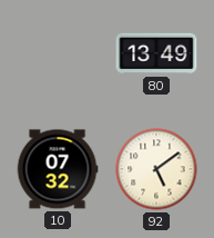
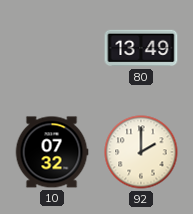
92: 5:09 -> 2:00
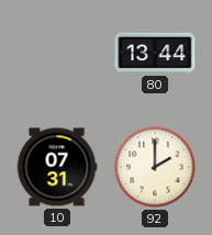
80: 13:49 -> 13:44
10: 07:32 -> 07:31
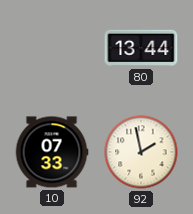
10: 07:31 -> 07:33
92: 2:00 -> 1:58
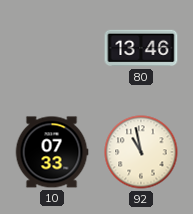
80: 13:44 -> 13:46
92: 1:58 -> 10:58
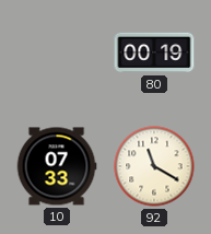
80: 13:46 -> 00:19
92: 10:58 -> 11:20
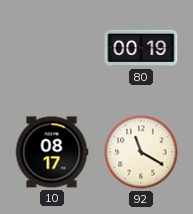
10: 07:33 -> 08:17
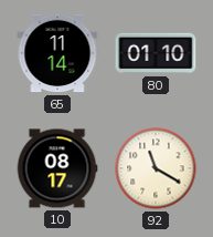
65: none -> 11:14
80: 00:19 -> 01:10
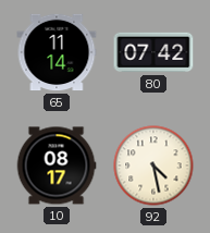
80: 01:10 -> 07:42
92: 11:20 -> 4:28
